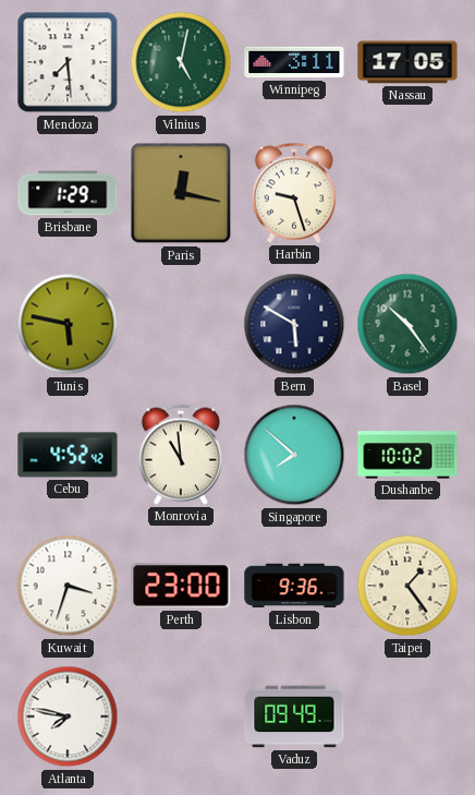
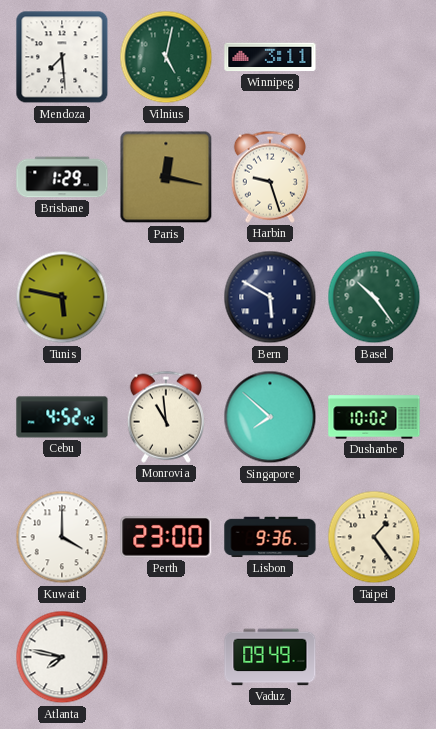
Nassau: 17:05 -> none
Kuwait: 3:33 -> 4:00
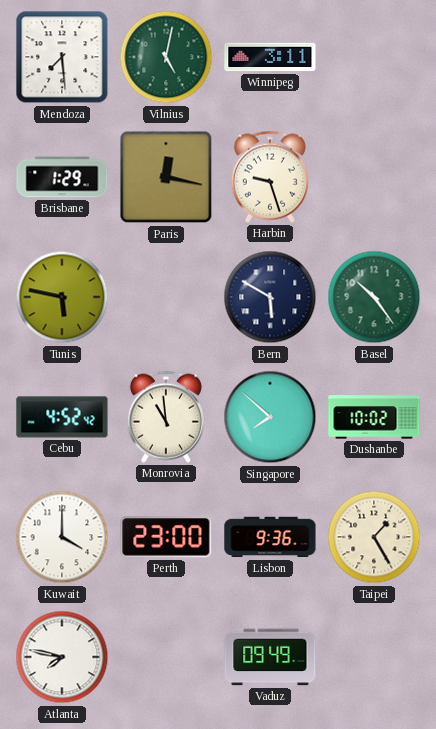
Taipei: 1:24 -> 1:25
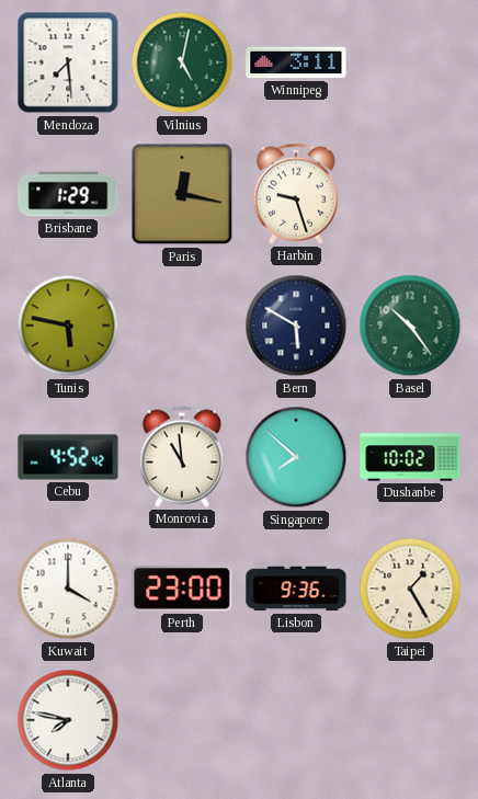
Vaduz: 09:49 -> none
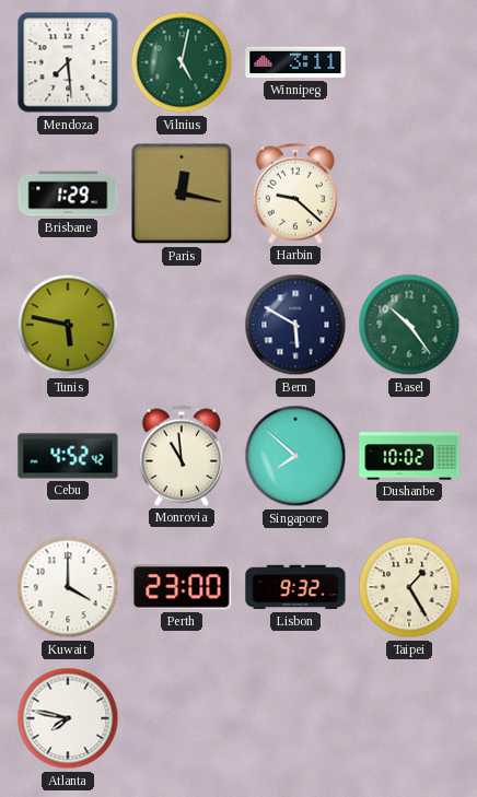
Harbin: 9:27 -> 9:22
Lisbon: 9:36 -> 9:32
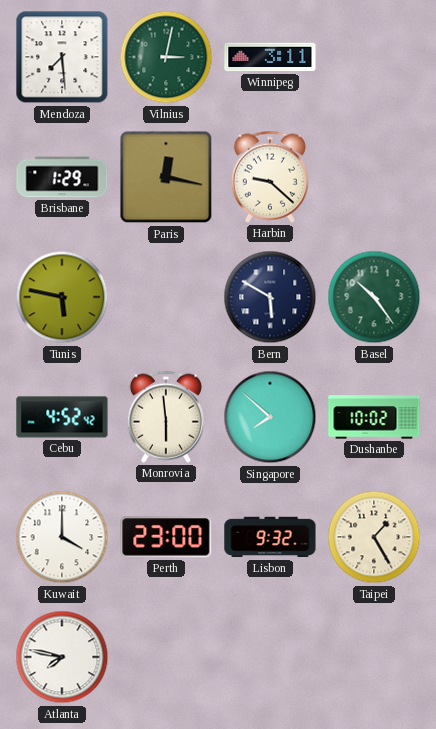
Vilnius: 5:02 -> 3:02
Monrovia: 10:59 -> 5:59
